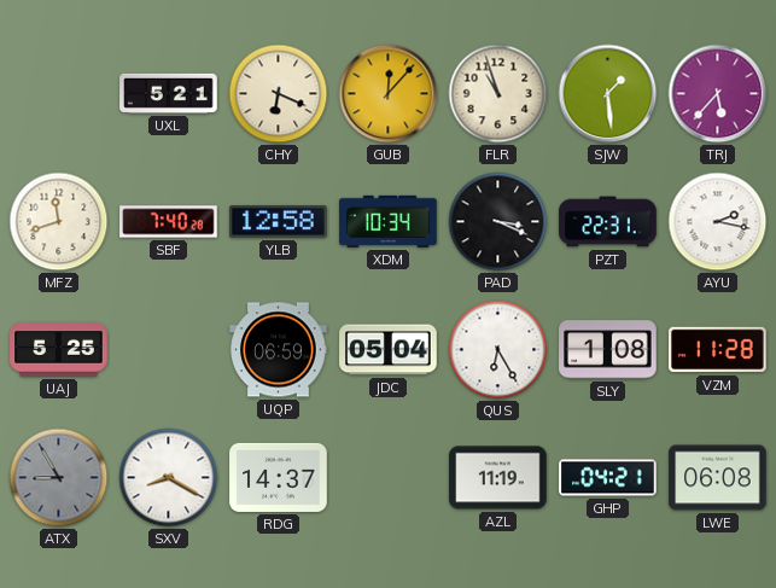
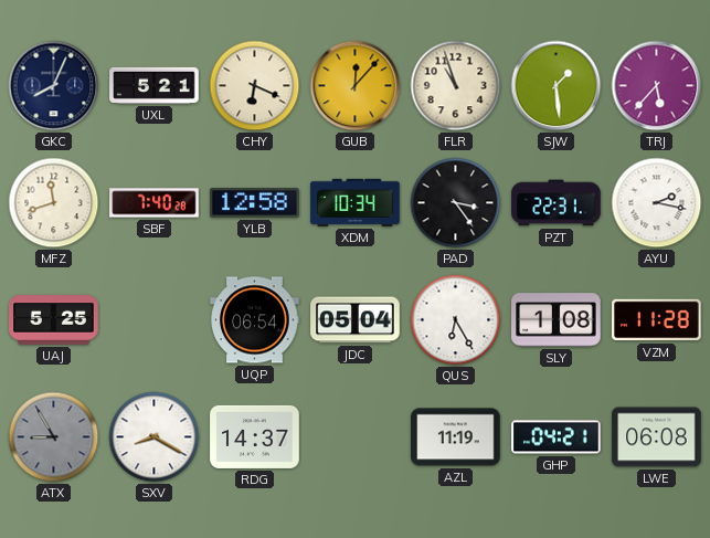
GKC: none -> 8:04
PAD: 3:19 -> 3:24
UQP: 06:59 -> 06:54
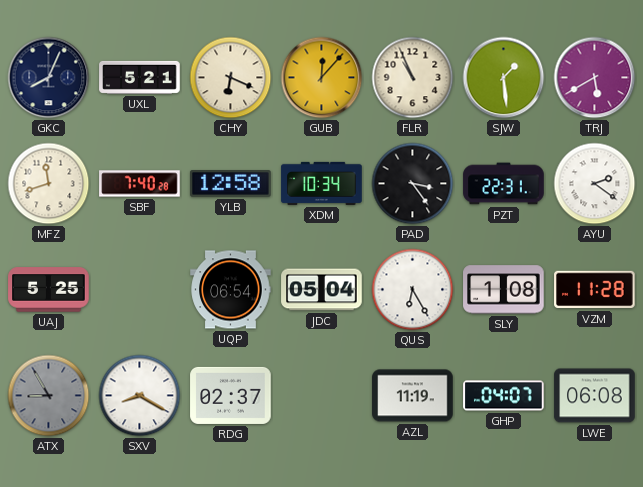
FLR: 10:57 -> 10:56
TRJ: 5:37 -> 5:40
AYU: 2:17 -> 2:21
RDG: 14:37 -> 02:37
GHP: 04:21 -> 04:07
